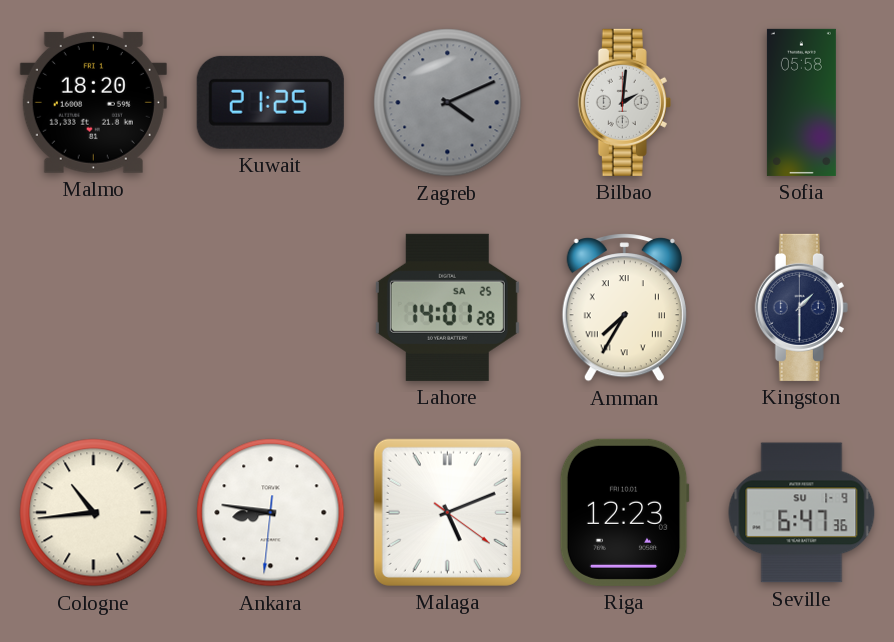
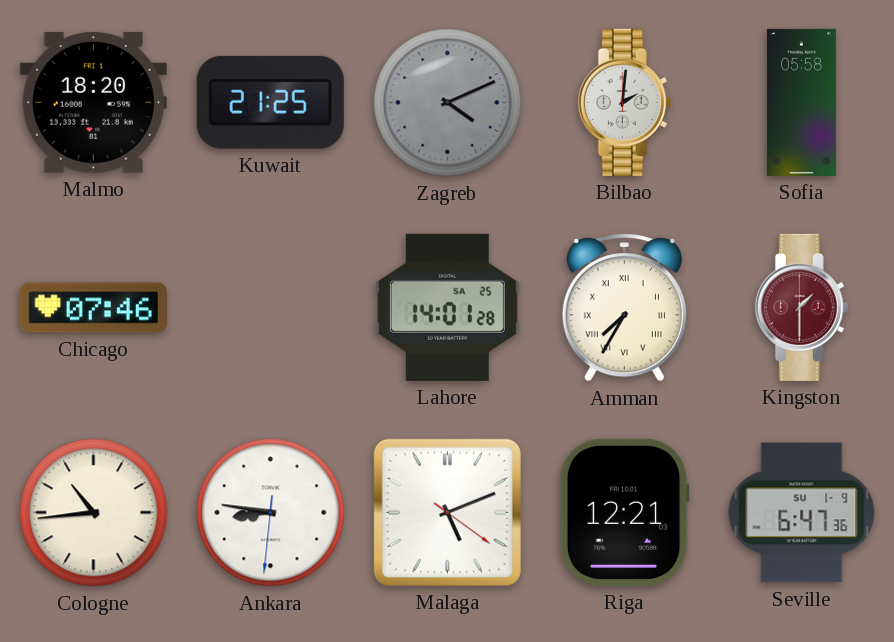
Chicago: none -> 07:46
Kingston dial: navy -> burgundy
Riga: 12:23 -> 12:21
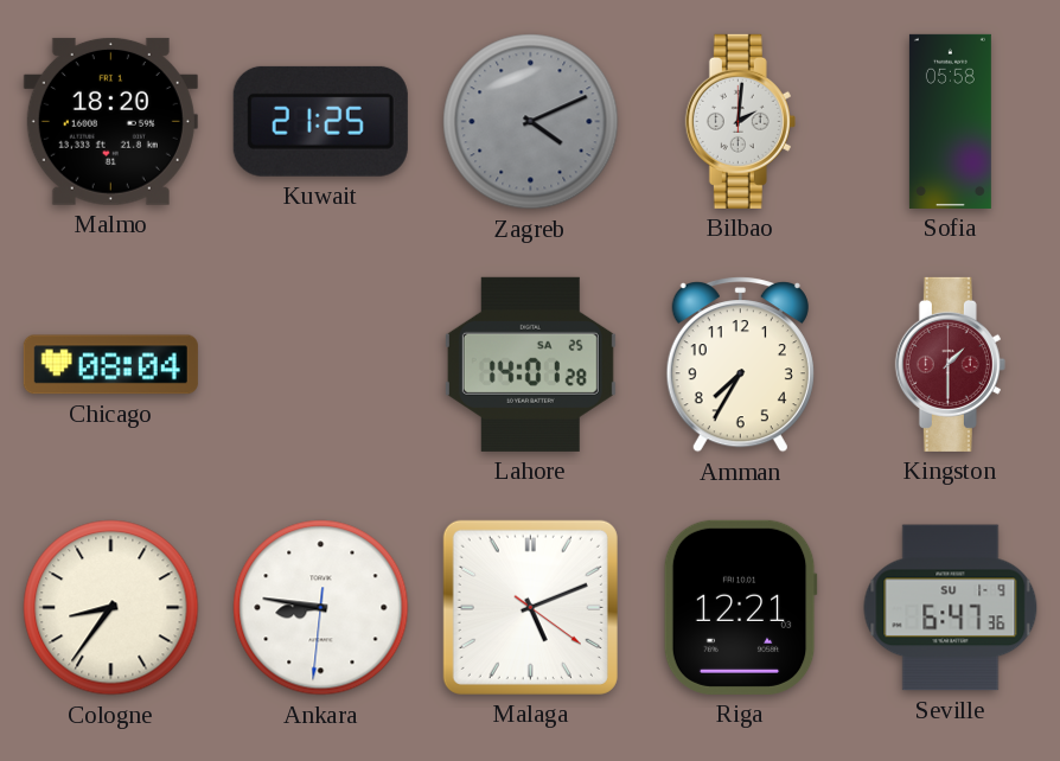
Chicago: 07:46 -> 08:04
Amman numerals: Roman -> Arabic
Cologne: 10:44 -> 8:36
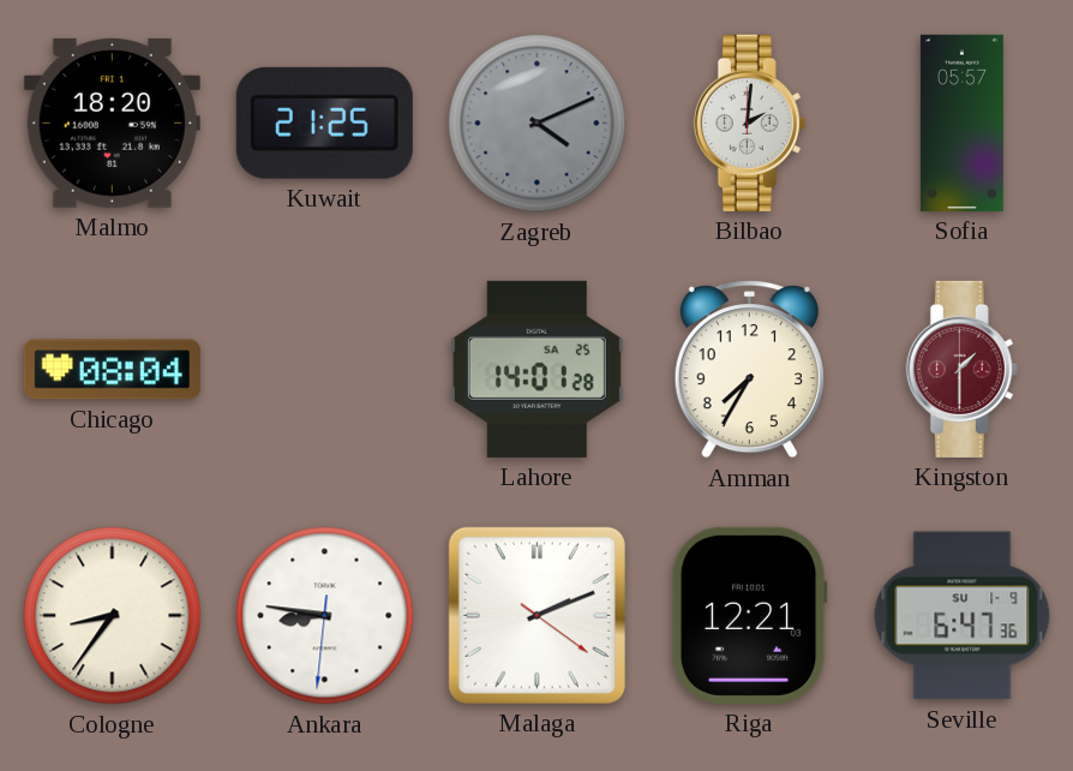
Sofia: 05:58 -> 05:57
Malaga: 5:11 -> 2:11
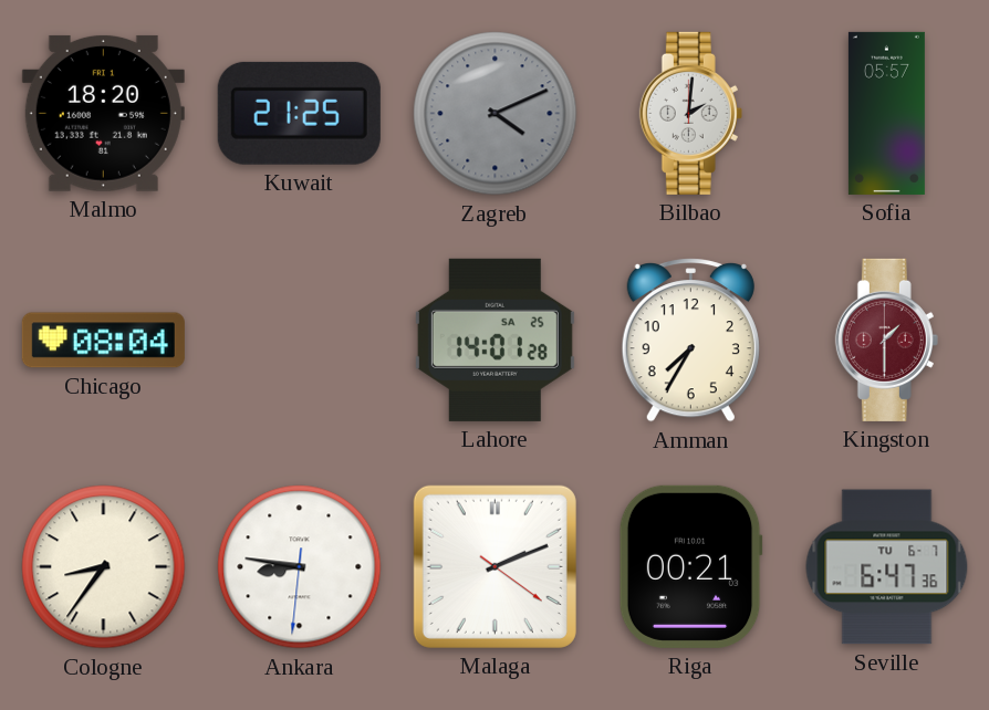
Riga: 12:21 -> 00:21
Seville date: SU 1-9 -> TU 6-7
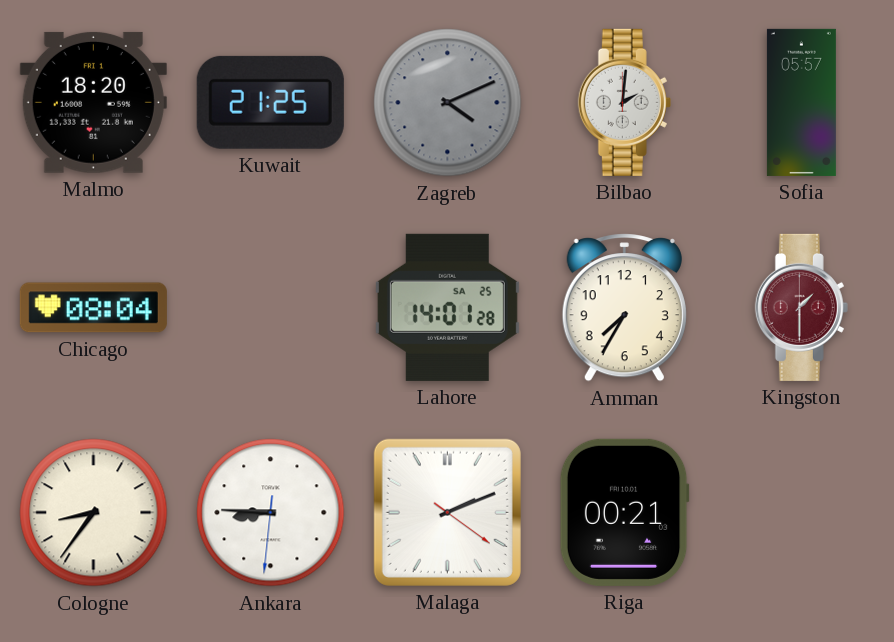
Ankara: 8:46 -> 8:45
Seville: 6:47 -> none
